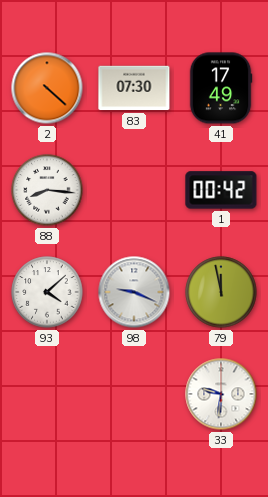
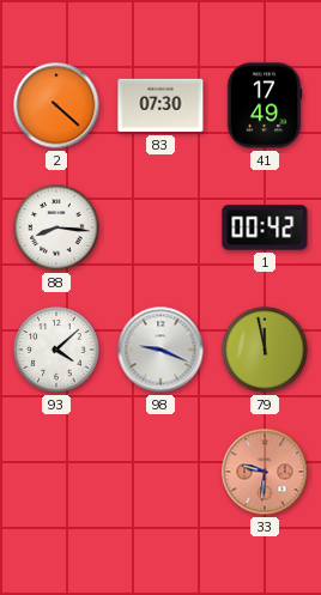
33 dial: white -> salmon
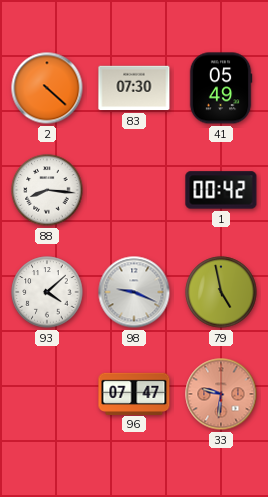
41: 17:49 -> 05:49
79: 11:58 -> 4:58
96: none -> 07:47
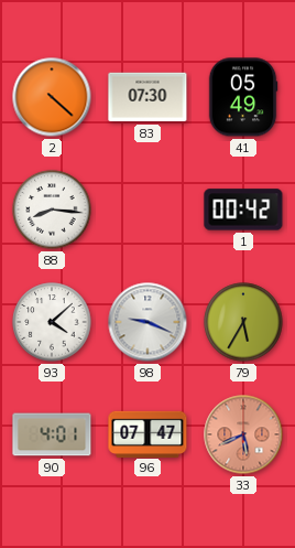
79: 4:58 -> 5:35
90: none -> 4:01
33: 9:31 -> 5:41
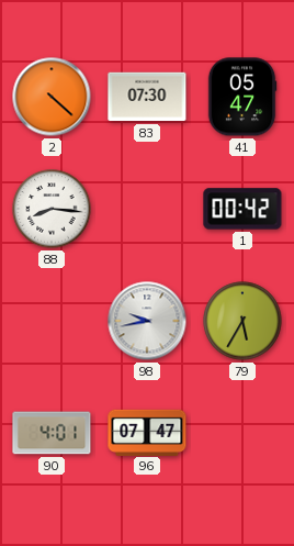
41: 05:49 -> 05:47
93: 4:08 -> none
98: 9:19 -> 9:43
33: 5:41 -> none
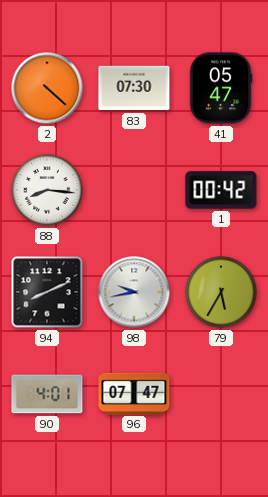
94: none -> 8:11
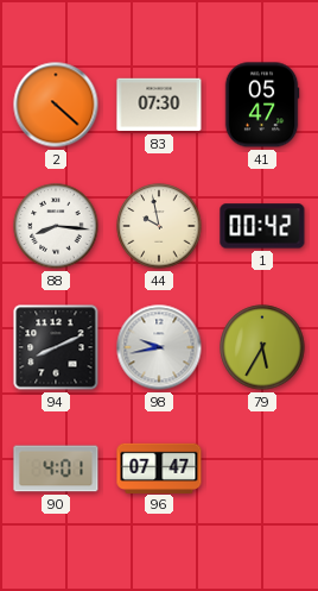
44: none -> 9:58
